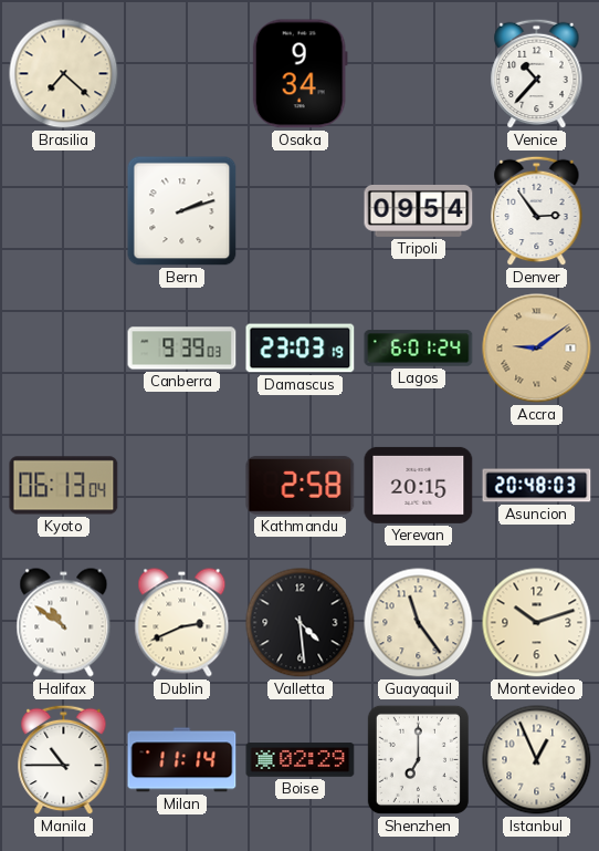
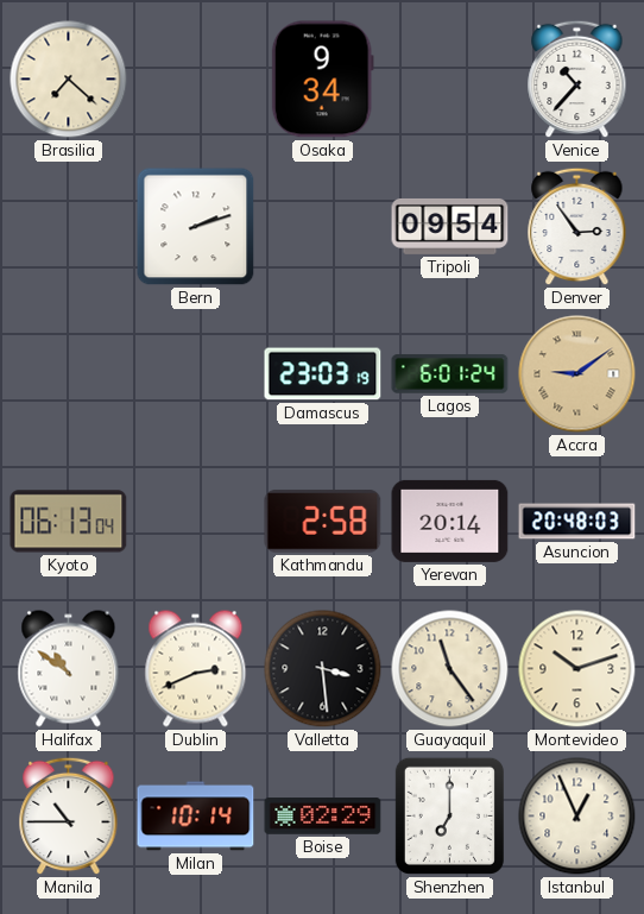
Canberra: 9:39 -> none
Yerevan: 20:15 -> 20:14
Valletta: 4:29 -> 3:29
Milan: 11:14 -> 10:14
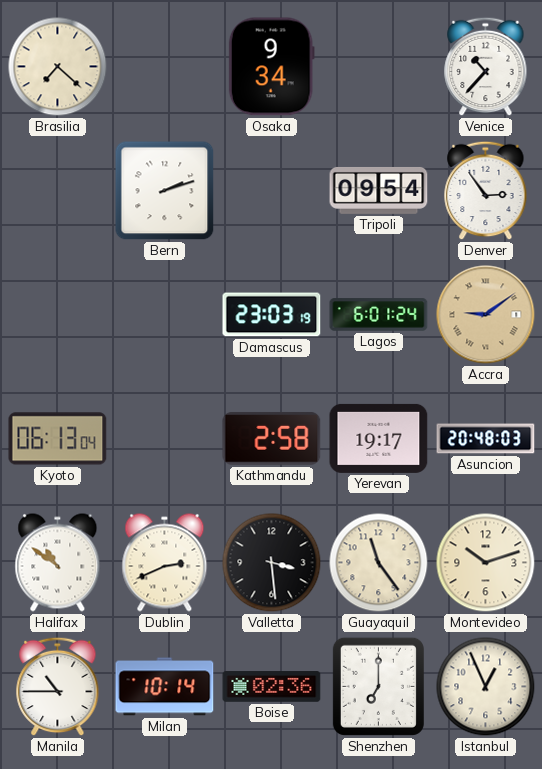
Yerevan: 20:14 -> 19:17
Boise: 02:29 -> 02:36
